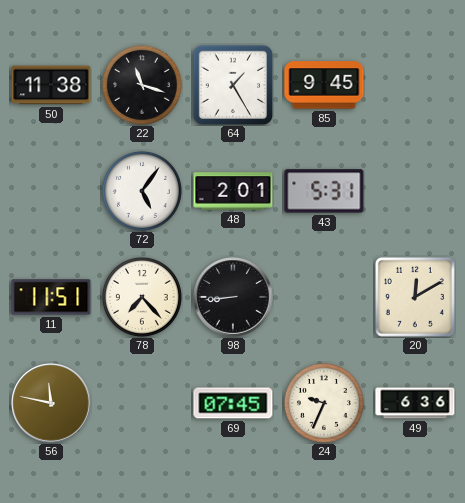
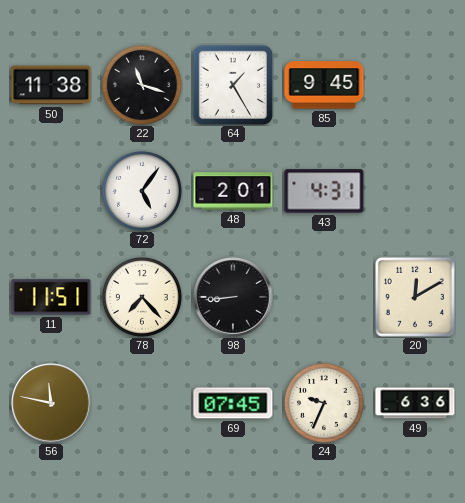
43: 5:31 -> 4:31
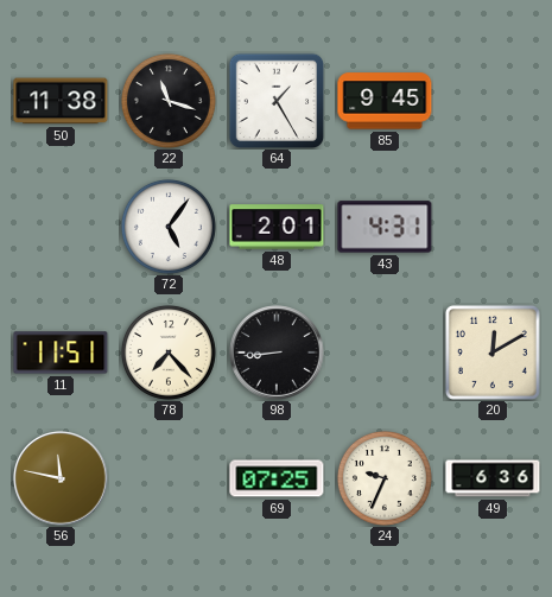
69: 07:45 -> 07:25
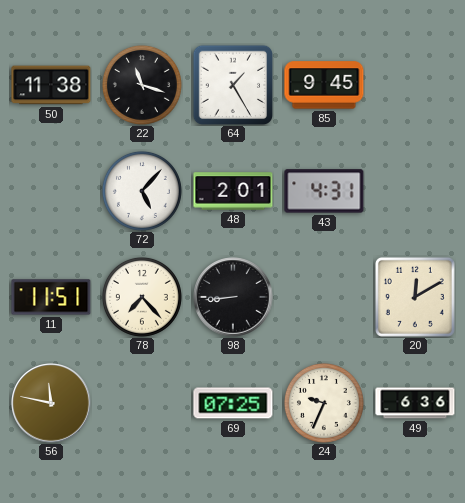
72: 5:06 -> 5:07
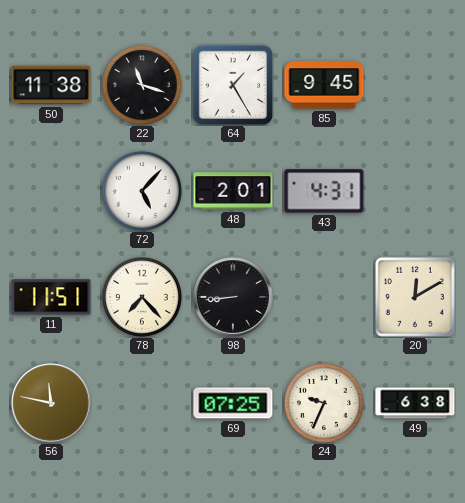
49: 6:36 -> 6:38
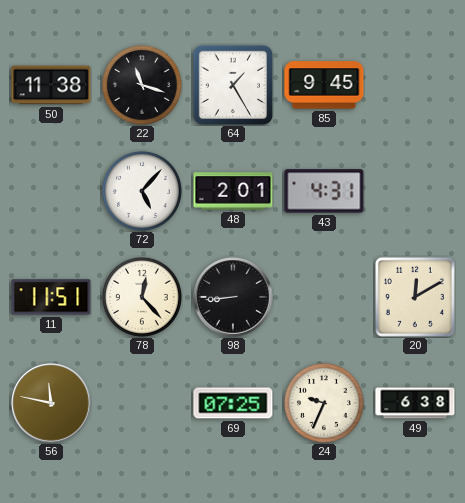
78: 7:23 -> 12:23
